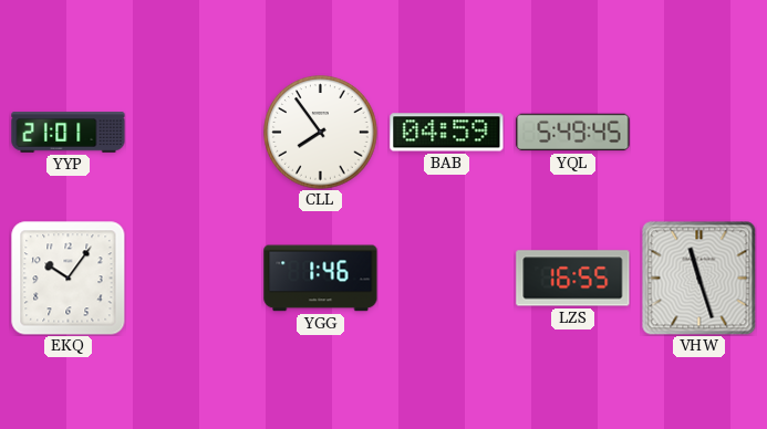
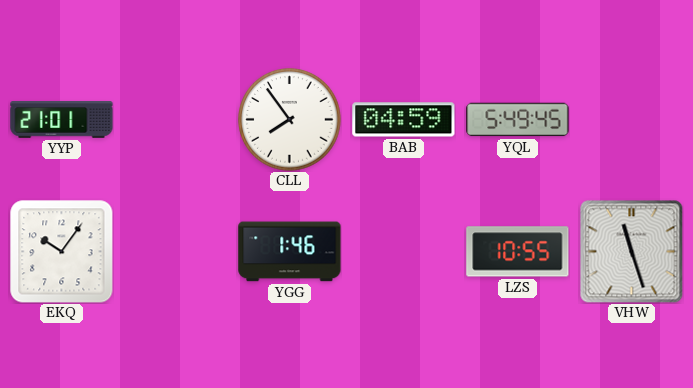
LZS: 16:55 -> 10:55
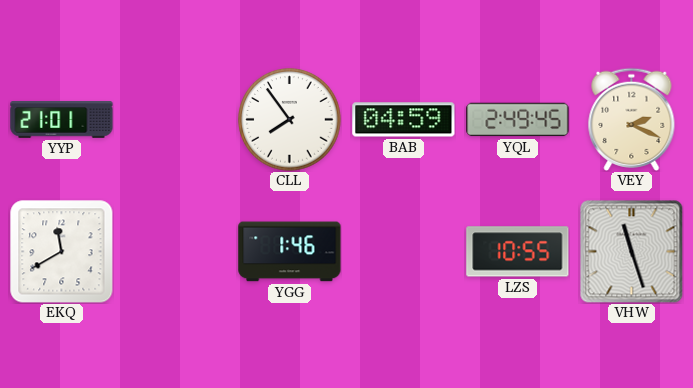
YQL: 5:49 -> 2:49
VEY: none -> 2:19
EKQ: 10:06 -> 11:40
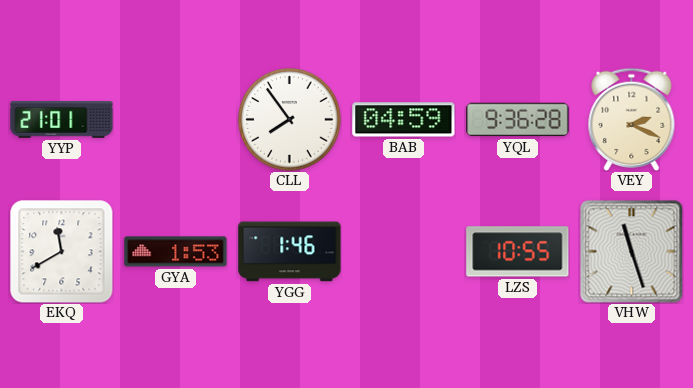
YQL: 2:49 -> 9:36
GYA: none -> 1:53
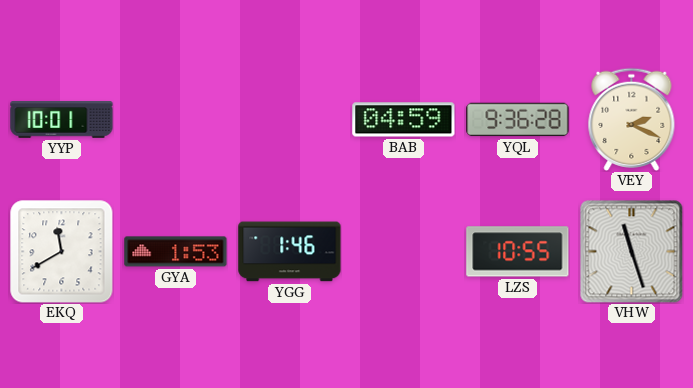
YYP: 21:01 -> 10:01
CLL: 7:54 -> none
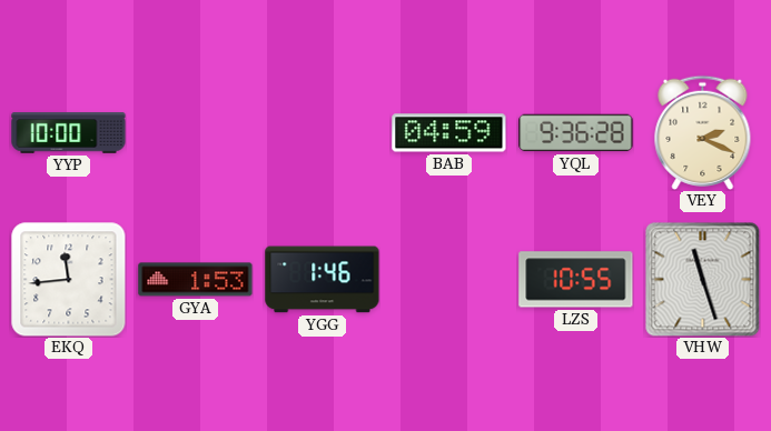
YYP: 10:01 -> 10:00
EKQ: 11:40 -> 11:44
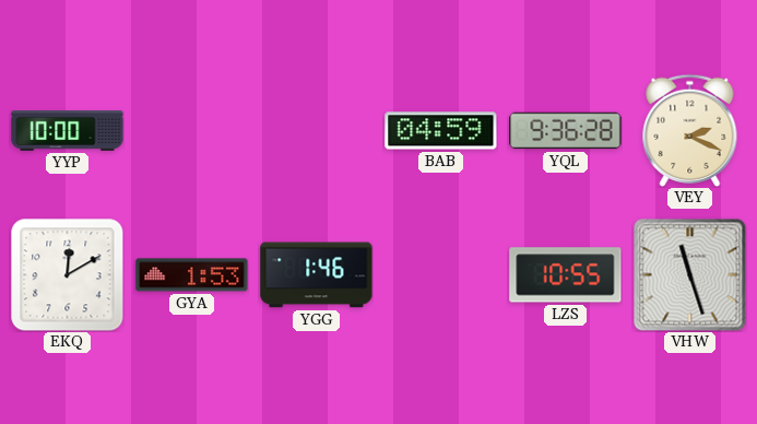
EKQ: 11:44 -> 12:10
